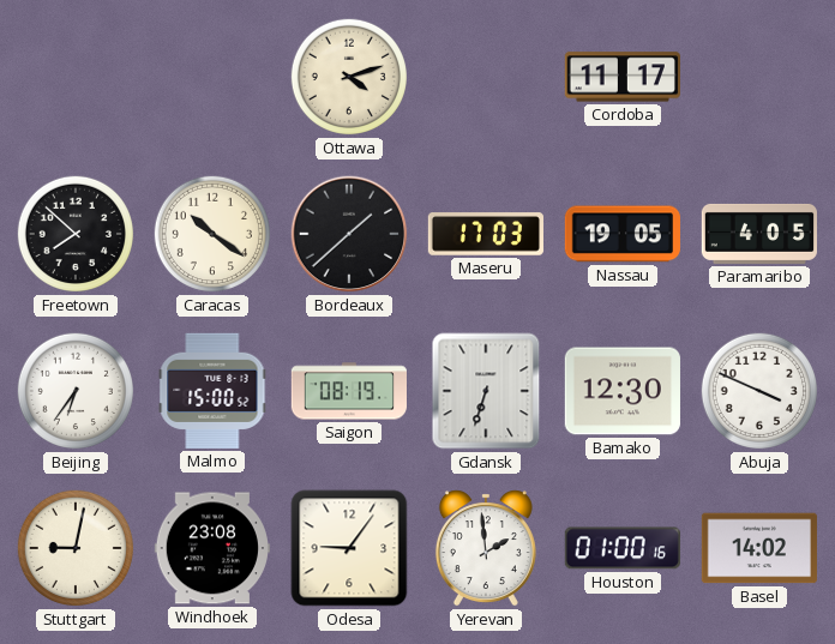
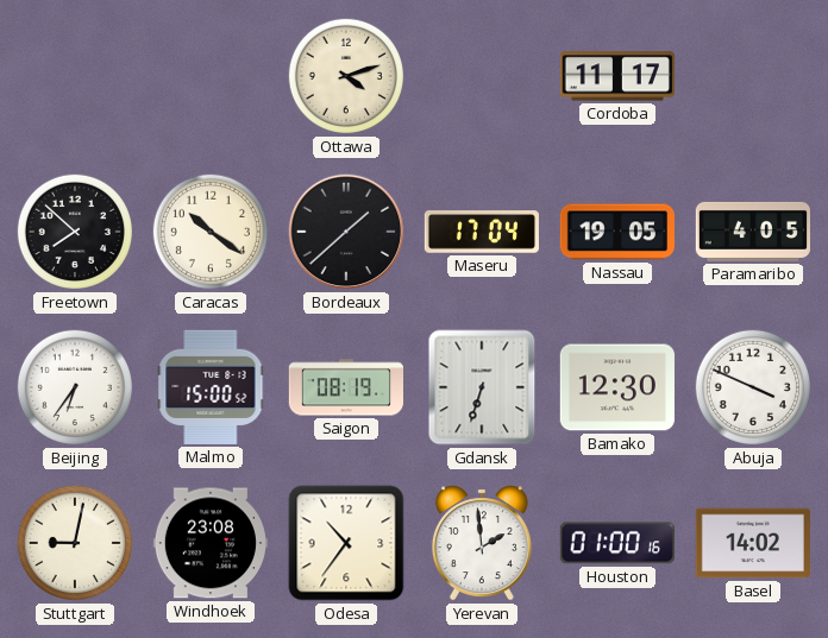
Maseru: 17:03 -> 17:04
Odesa: 9:06 -> 10:36
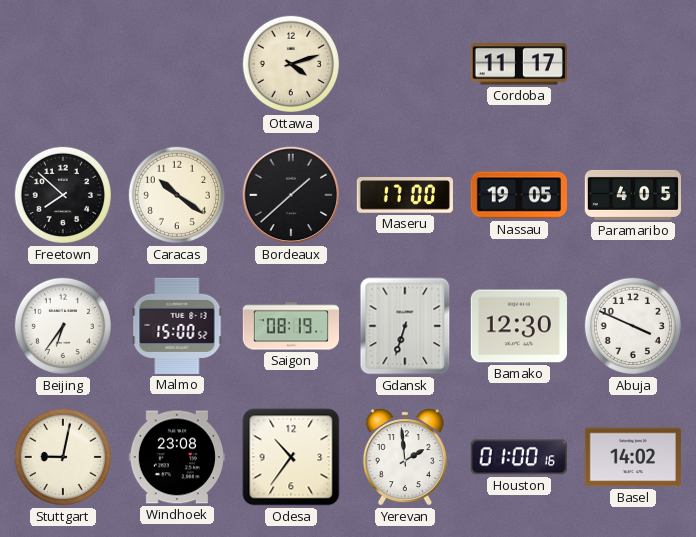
Maseru: 17:04 -> 17:00
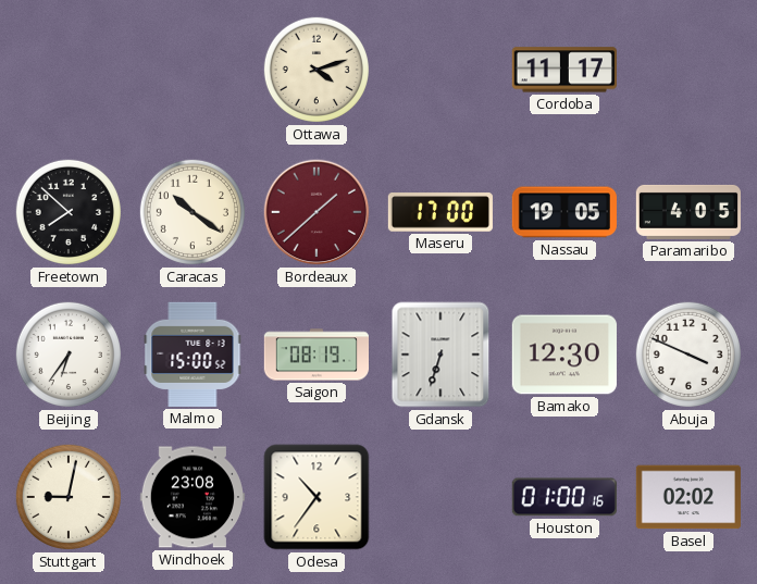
Bordeaux dial: black -> burgundy
Yerevan: 1:59 -> none
Basel: 14:02 -> 02:02
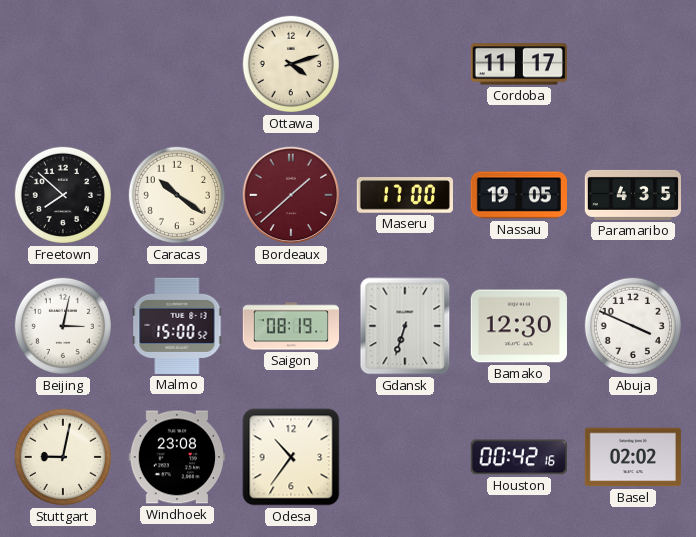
Paramaribo: 4:05 -> 4:35
Beijing: 6:36 -> 3:02
Houston: 01:00 -> 00:42
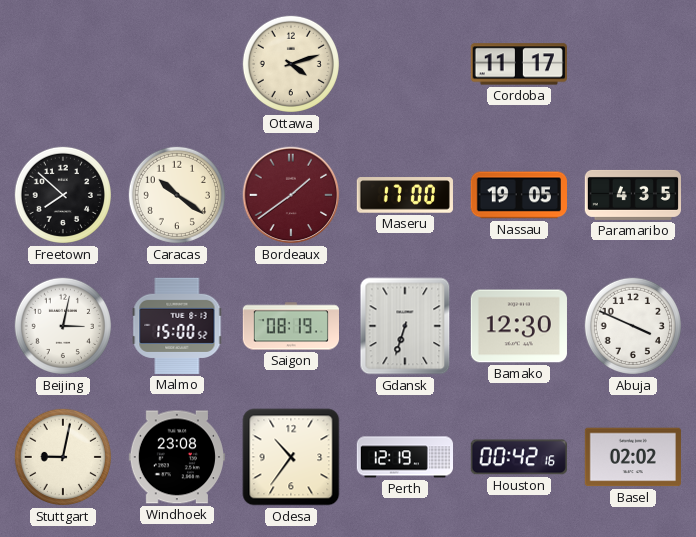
Bordeaux: 1:38 -> 1:39
Perth: none -> 12:19
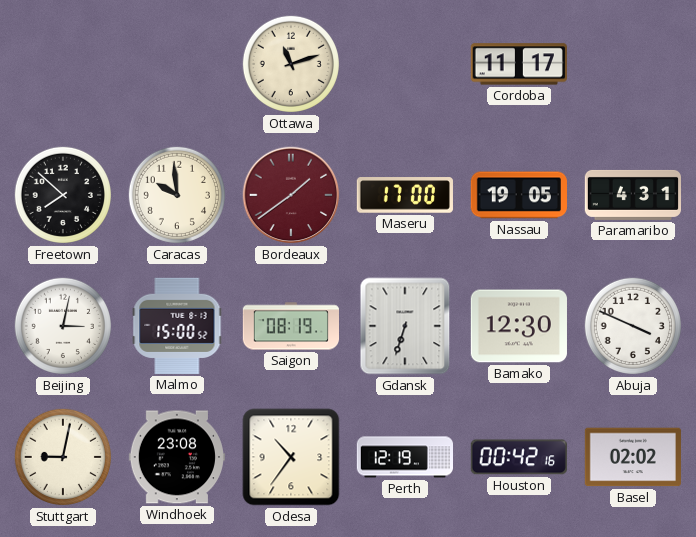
Ottawa: 4:12 -> 11:12
Caracas: 10:21 -> 9:59
Paramaribo: 4:35 -> 4:31
